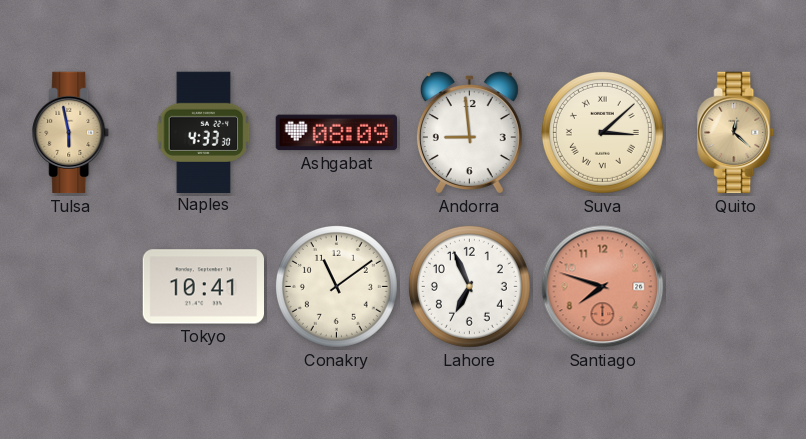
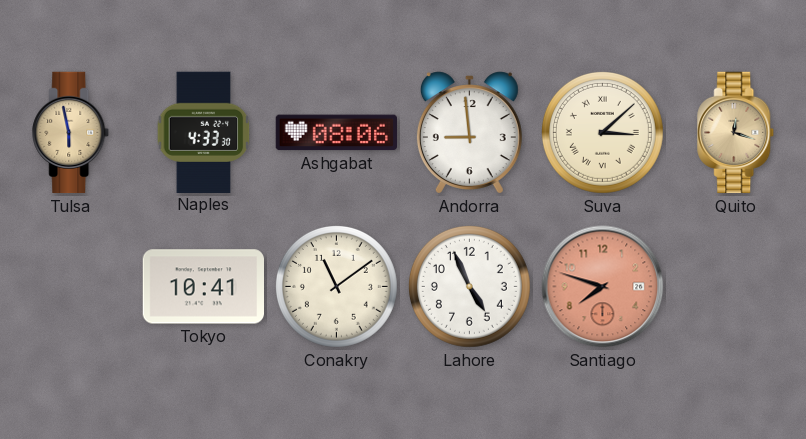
Ashgabat: 08:09 -> 08:06
Quito: 12:22 -> 12:18
Lahore: 6:56 -> 4:56
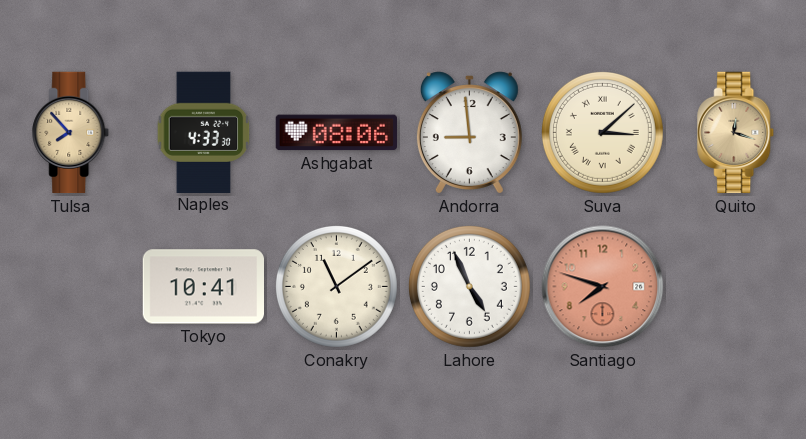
Tulsa: 5:58 -> 7:53
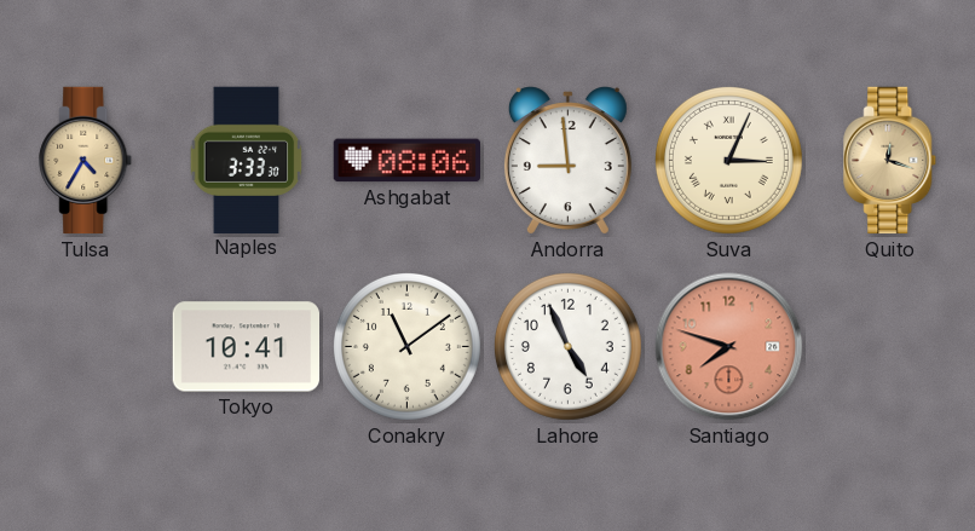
Tulsa: 7:53 -> 4:35
Naples: 4:33 -> 3:33
Suva: 3:08 -> 3:04
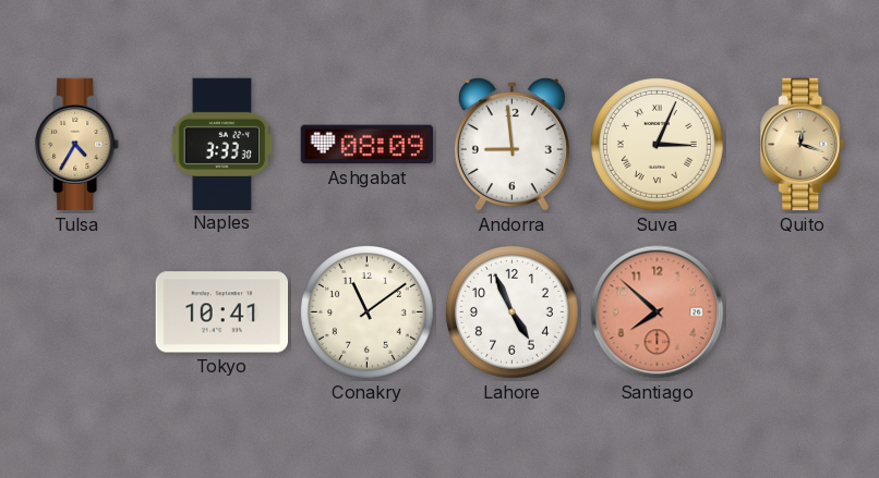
Ashgabat: 08:06 -> 08:09
Santiago: 7:48 -> 7:52
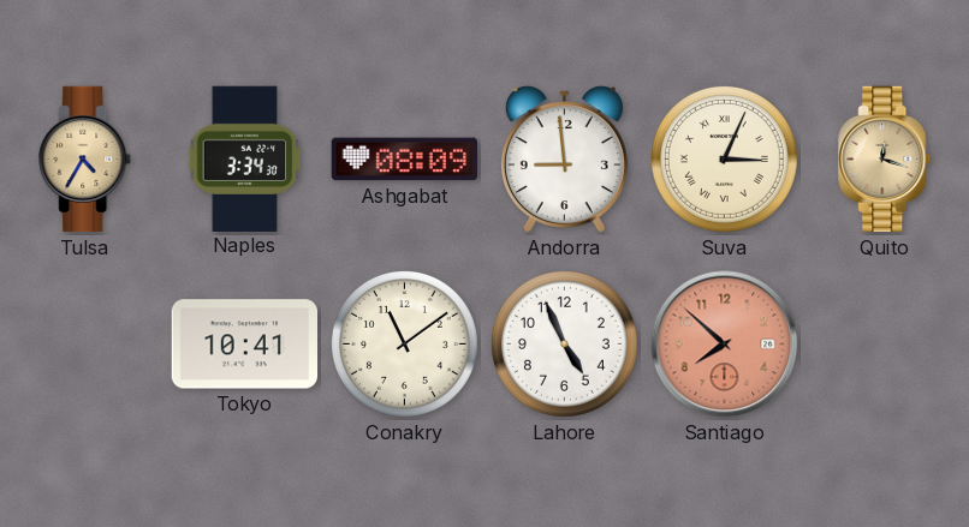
Naples: 3:33 -> 3:34
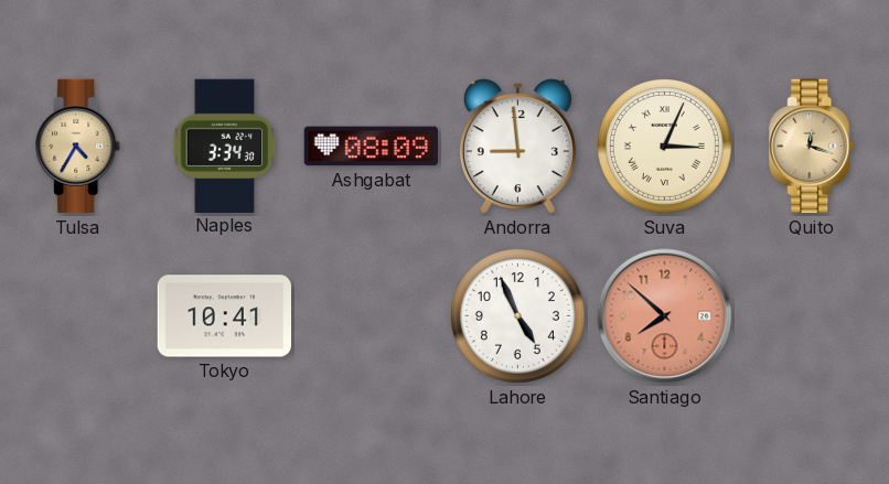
Conakry: 11:09 -> none
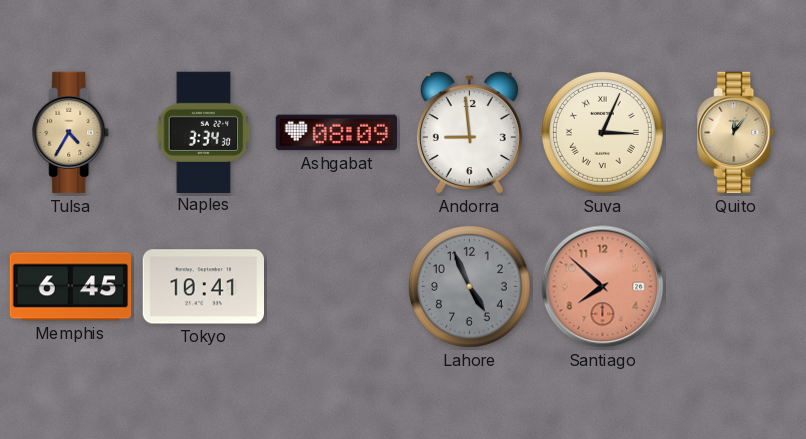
Quito: 12:18 -> 12:06
Memphis: none -> 6:45
Lahore dial: white -> grey
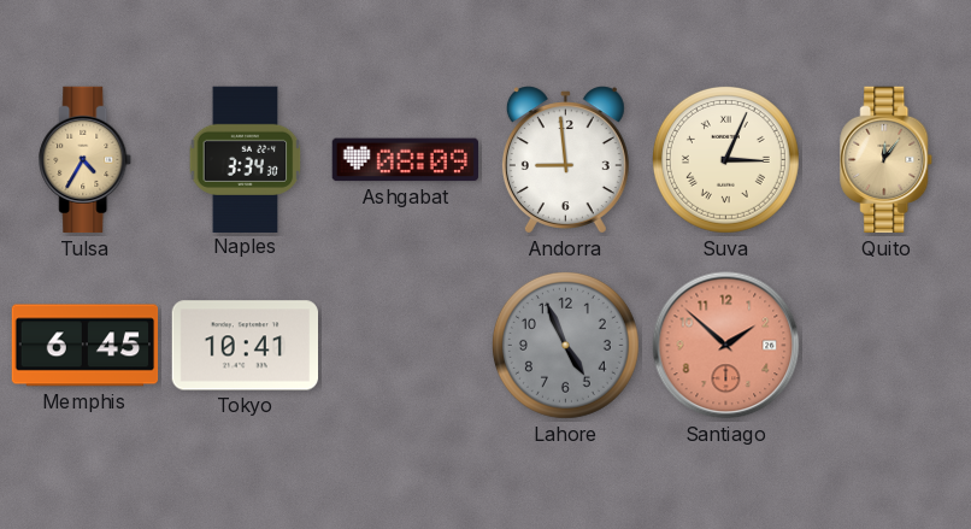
Santiago: 7:52 -> 1:52
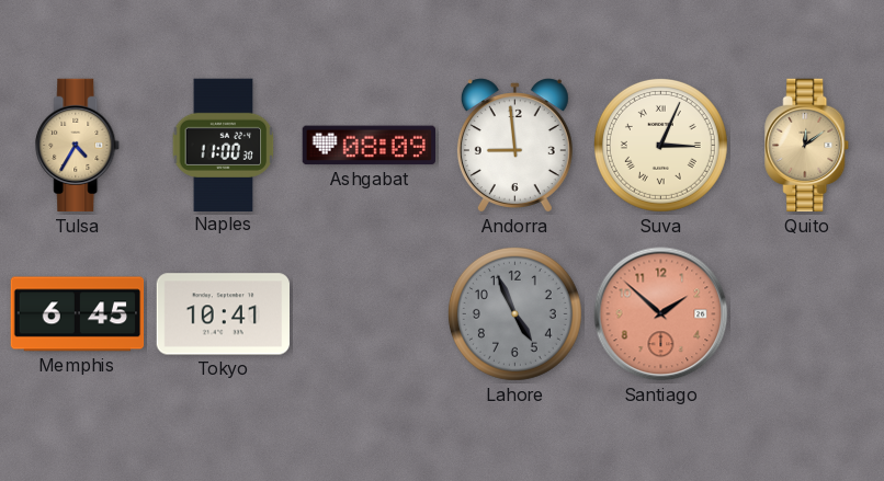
Naples: 3:34 -> 11:00
Quito: 12:06 -> 12:09
